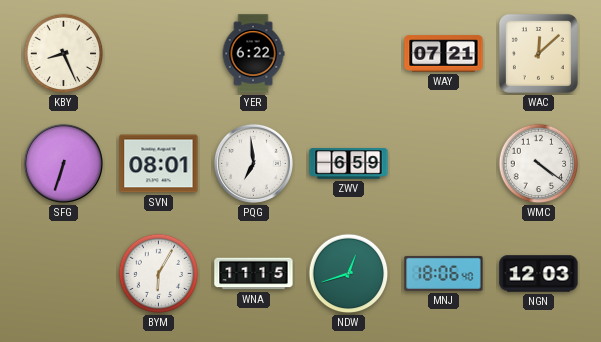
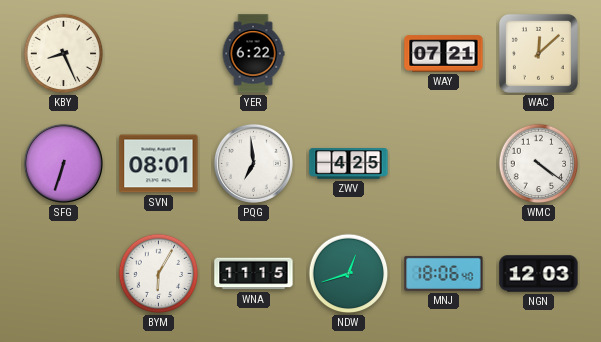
ZWV: 6:59 -> 4:25
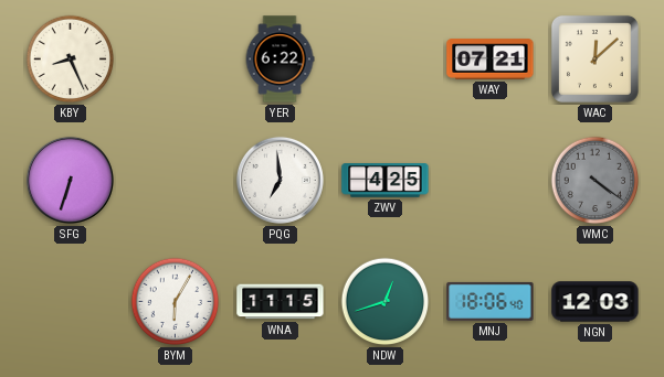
SVN: 08:01 -> none
WMC dial: white -> grey
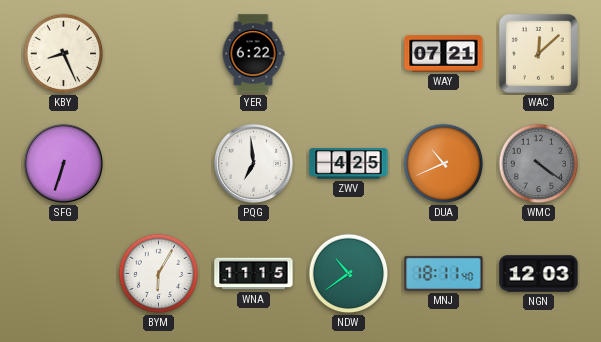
DUA: none -> 10:41
NDW: 12:42 -> 10:39
MNJ: 18:06 -> 18:11
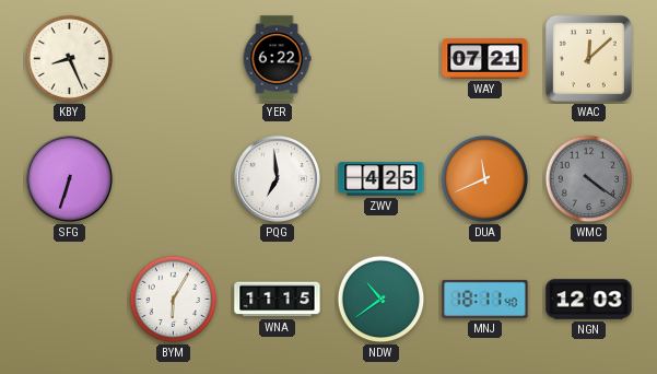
DUA: 10:41 -> 11:41
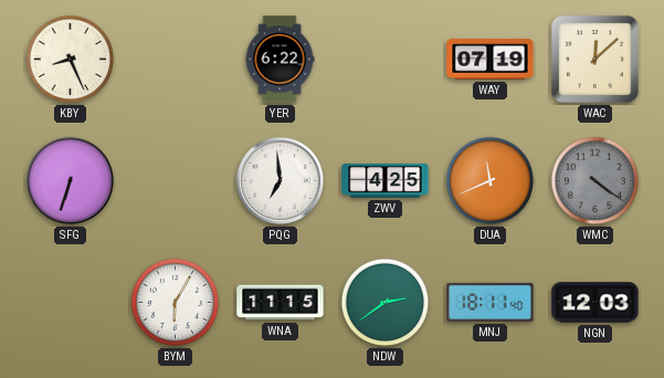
WAY: 07:21 -> 07:19
NDW: 10:39 -> 2:39
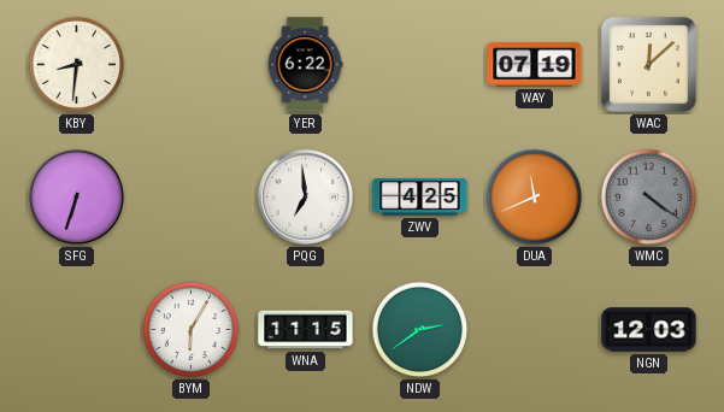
KBY: 8:26 -> 8:31
MNJ: 18:11 -> none
